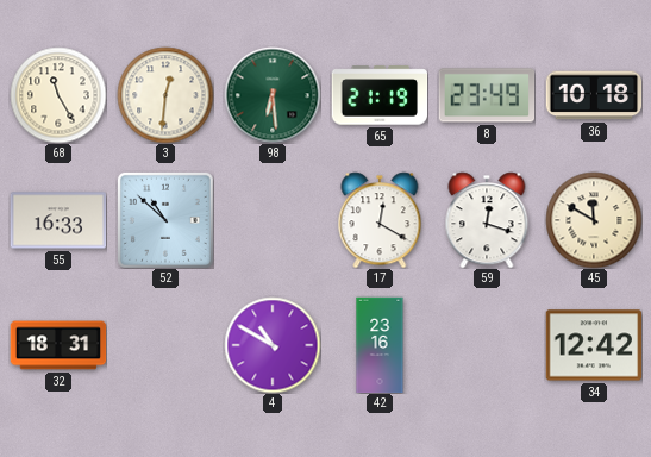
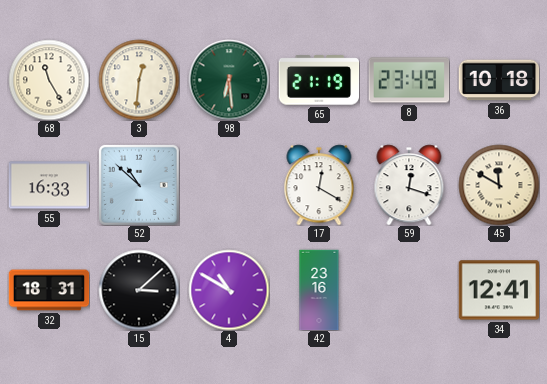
15: none -> 3:08
34: 12:42 -> 12:41
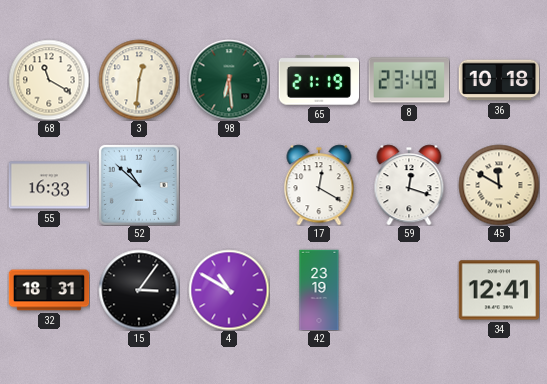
68: 11:25 -> 11:20
15: 3:08 -> 3:06
42: 23:16 -> 23:19
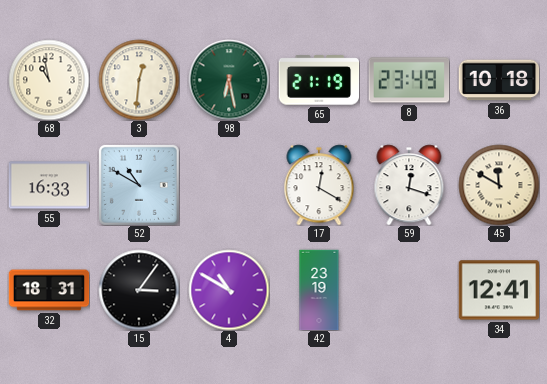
68: 11:20 -> 10:58
98: 6:29 -> 6:28
52: 10:52 -> 10:50
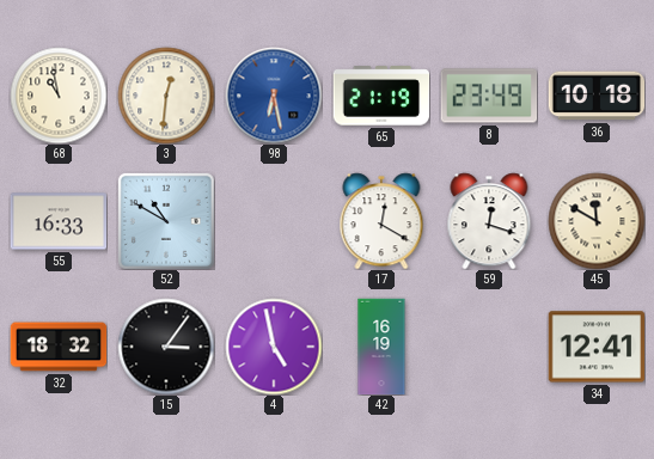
98 dial: green -> blue
32: 18:31 -> 18:32
4: 10:50 -> 4:58
42: 23:19 -> 16:19
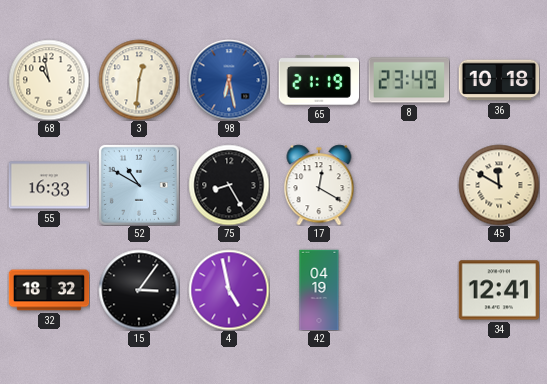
75: none -> 8:25
59: 12:18 -> none
42: 16:19 -> 04:19
